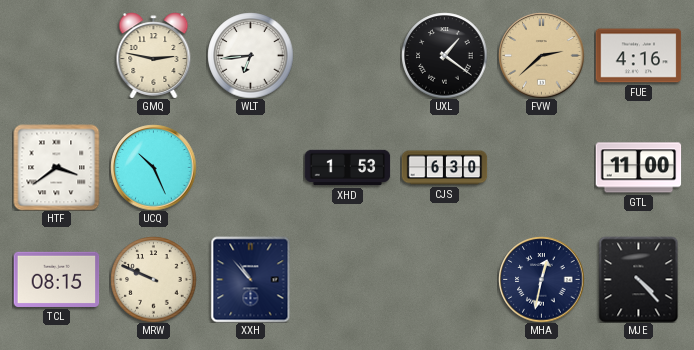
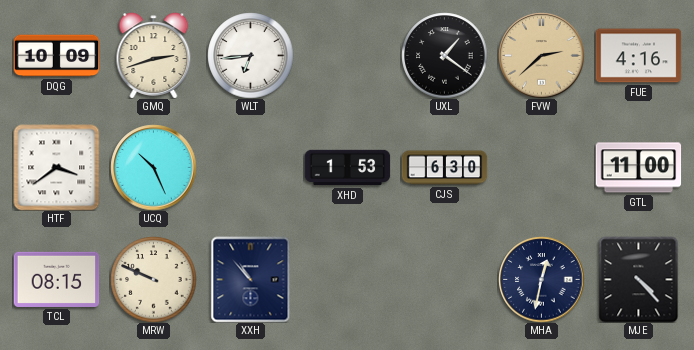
DQG: none -> 10:09
GMQ: 2:47 -> 2:42
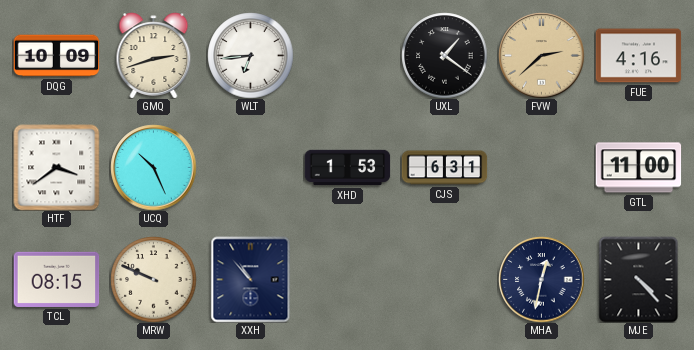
CJS: 6:30 -> 6:31
